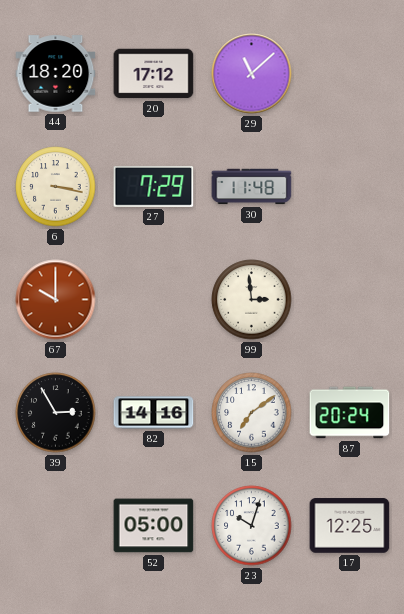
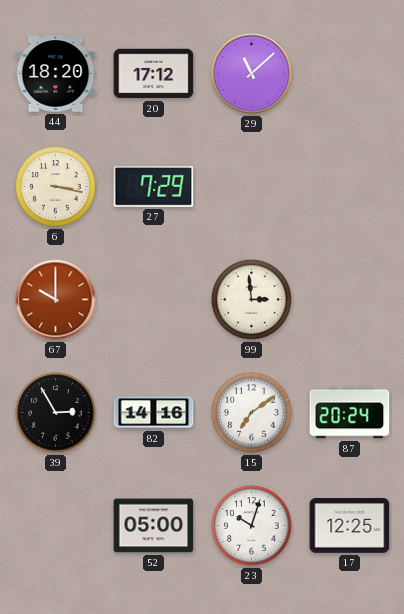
30: 11:48 -> none
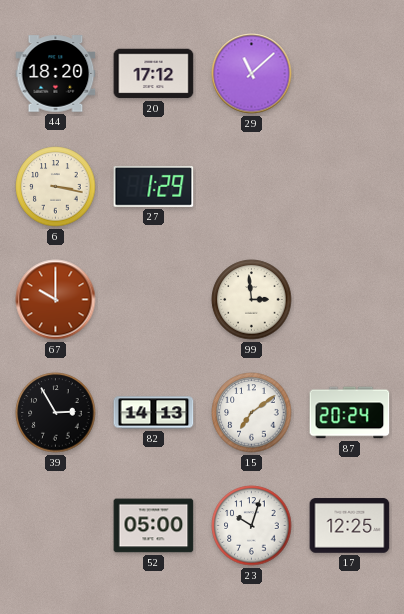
27: 7:29 -> 1:29
82: 14:16 -> 14:13
